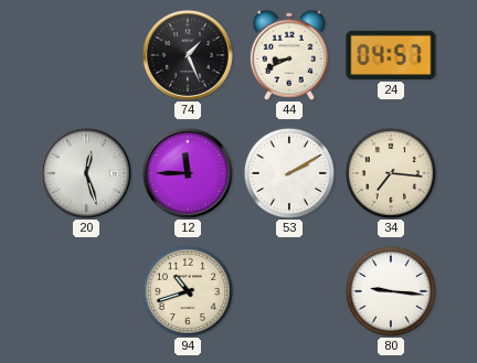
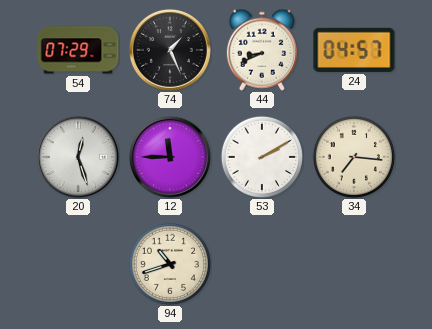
54: none -> 07:29
80: 9:16 -> none
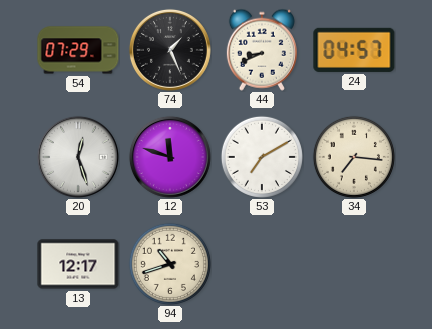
12: 11:45 -> 11:48
53: 2:10 -> 7:10
13: none -> 12:17
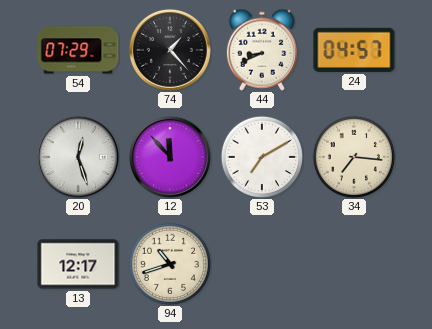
74: 1:26 -> 1:23
12: 11:48 -> 11:53
